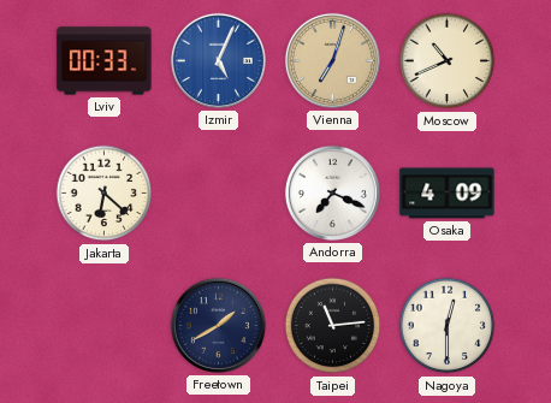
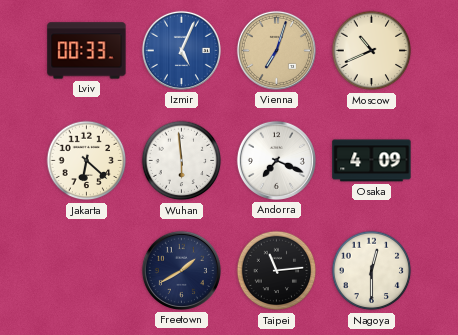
Wuhan: none -> 5:59
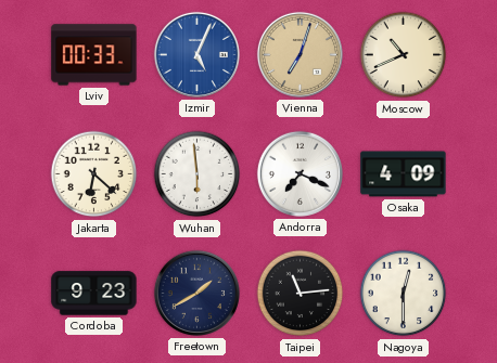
Cordoba: none -> 9:23
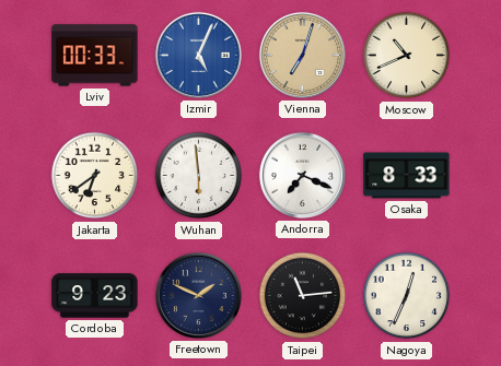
Jakarta: 6:22 -> 6:39
Osaka: 4:09 -> 8:33
Freetown: 1:40 -> 1:49
Nagoya: 12:30 -> 12:34
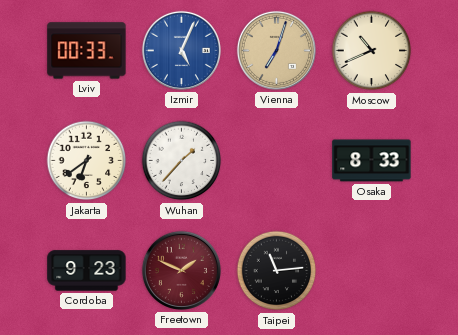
Wuhan: 5:59 -> 1:37
Andorra: 7:19 -> none
Freetown dial: navy -> burgundy
Nagoya: 12:34 -> none
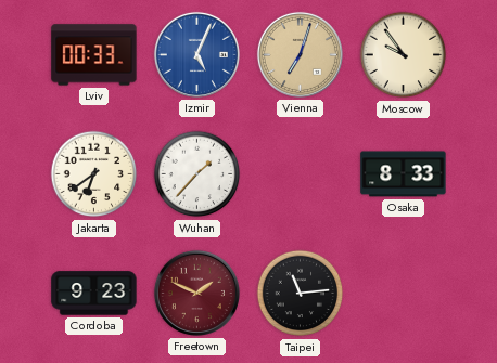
Moscow: 10:41 -> 9:54
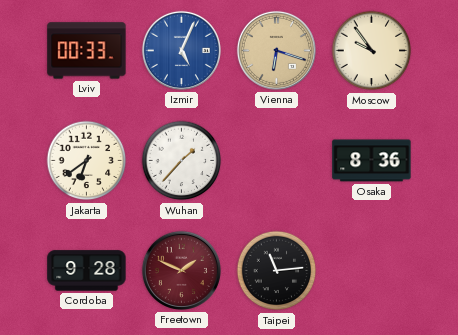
Vienna: 7:03 -> 6:18
Osaka: 8:33 -> 8:36
Cordoba: 9:23 -> 9:28
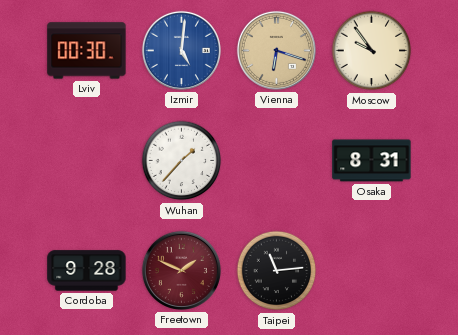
Lviv: 00:33 -> 00:30
Izmir: 5:04 -> 5:01
Jakarta: 6:39 -> none
Osaka: 8:36 -> 8:31
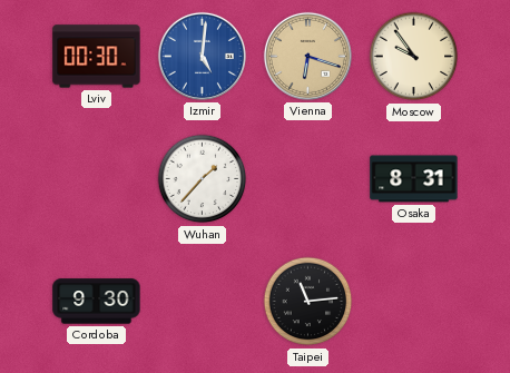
Cordoba: 9:28 -> 9:30
Freetown: 1:49 -> none
